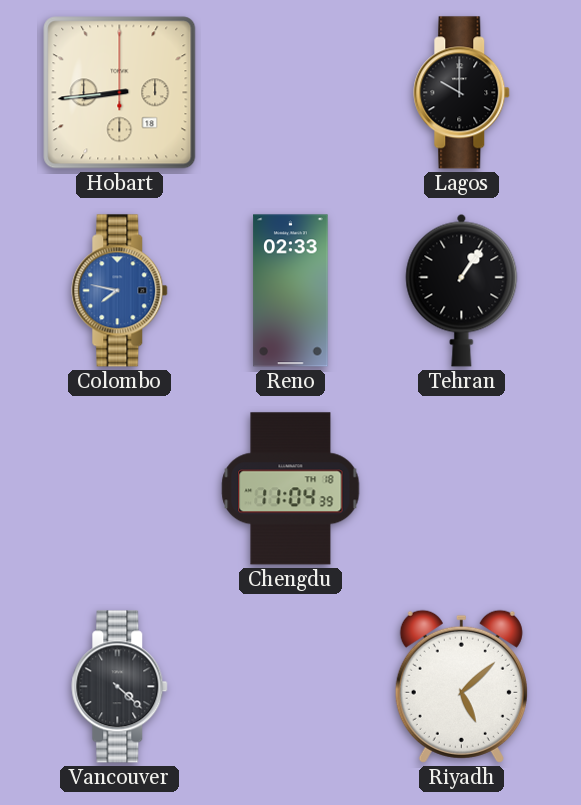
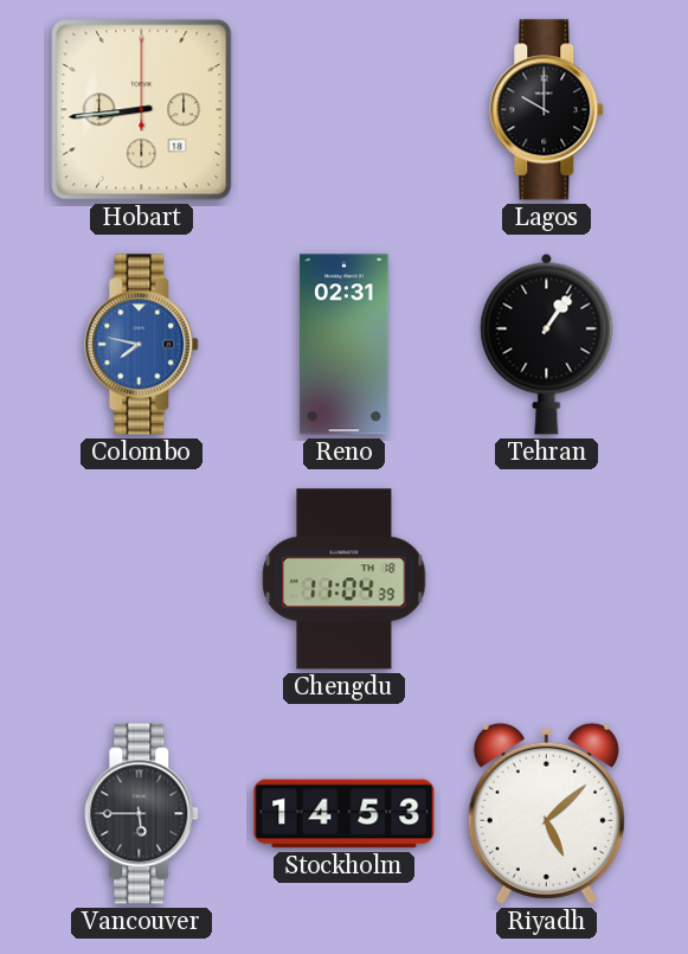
Reno: 02:33 -> 02:31
Vancouver: 4:22 -> 5:45
Stockholm: none -> 14:53
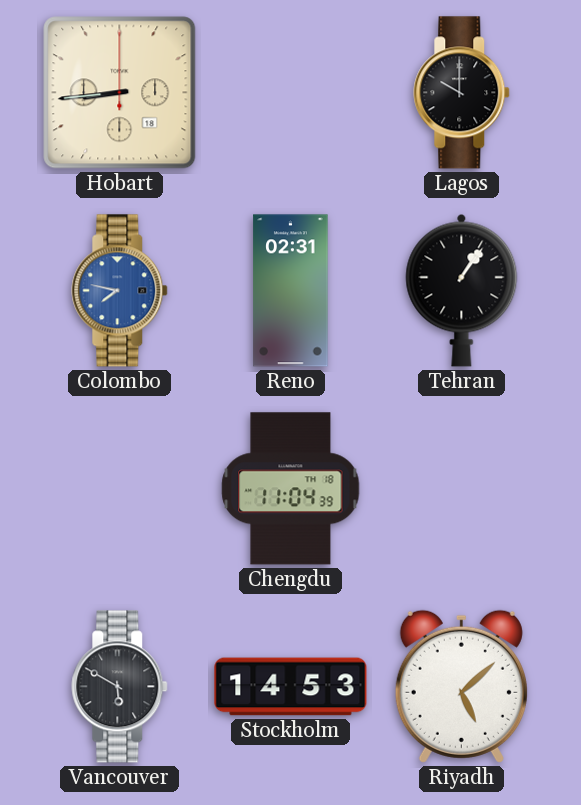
Vancouver: 5:45 -> 5:50
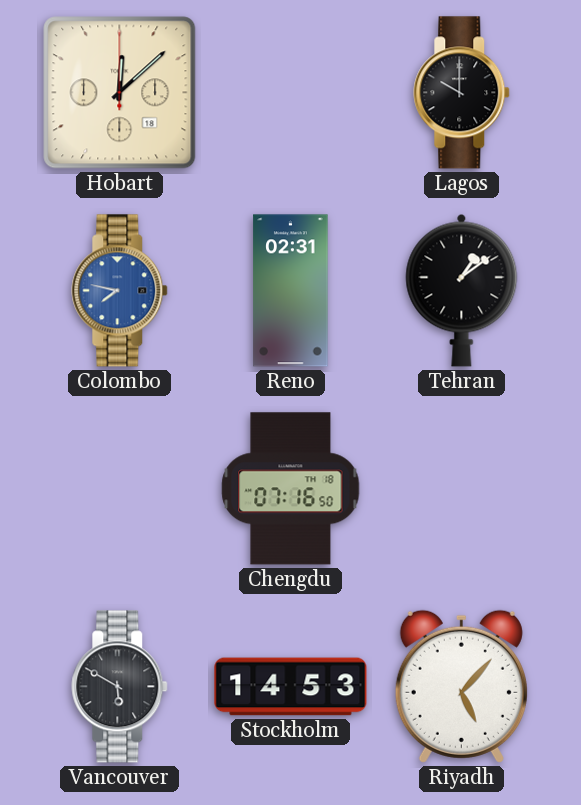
Hobart: 8:44 -> 12:08
Tehran: 1:06 -> 1:09
Chengdu: 11:04 -> 07:16
Riyadh: 5:08 -> 5:07
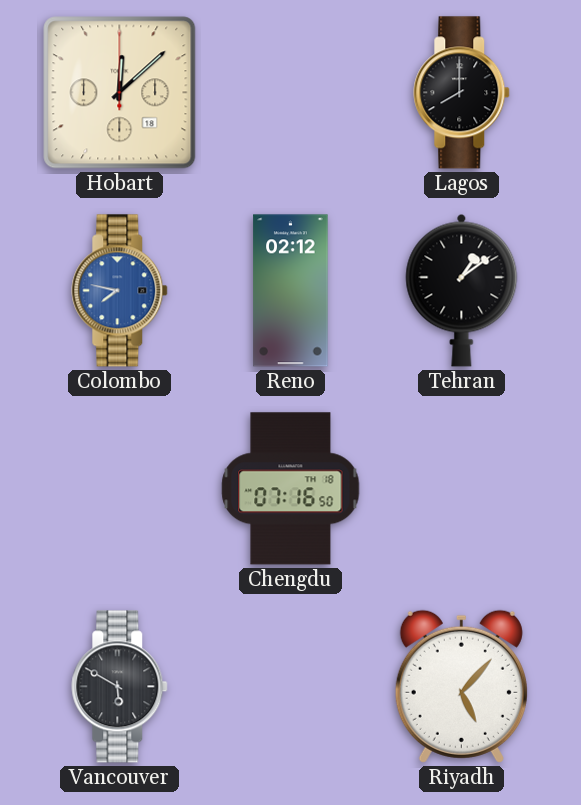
Lagos: 10:00 -> 8:00
Reno: 02:31 -> 02:12
Stockholm: 14:53 -> none
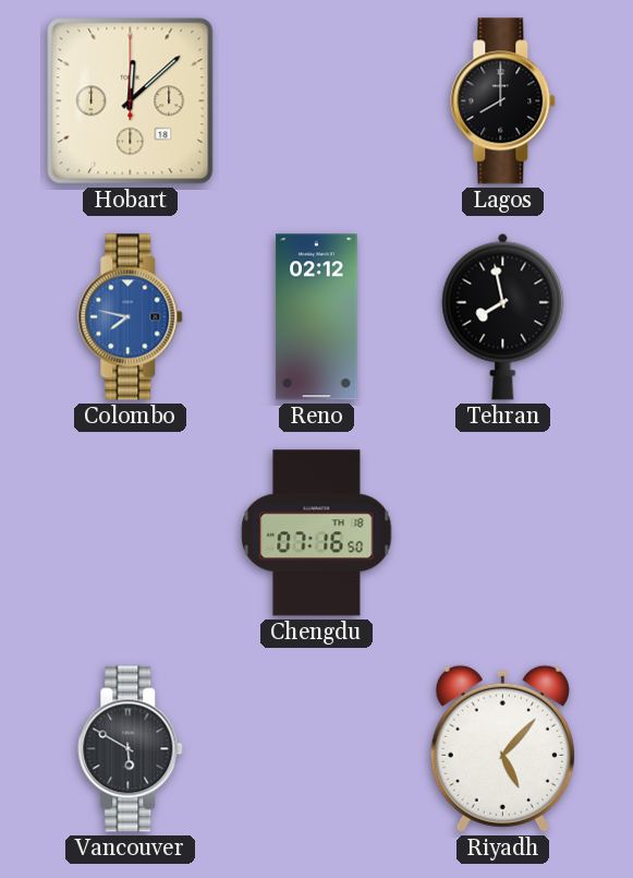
Tehran: 1:09 -> 7:58
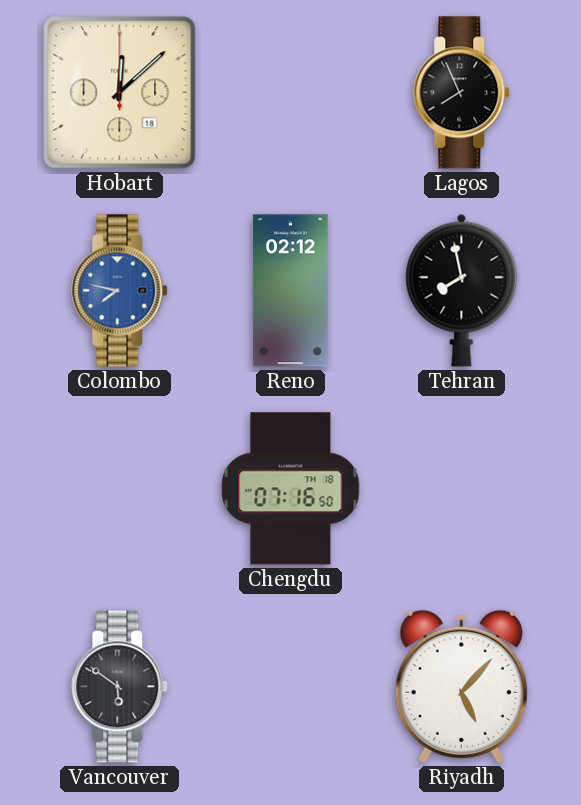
Lagos: 8:00 -> 7:56
Vancouver: 5:50 -> 5:51
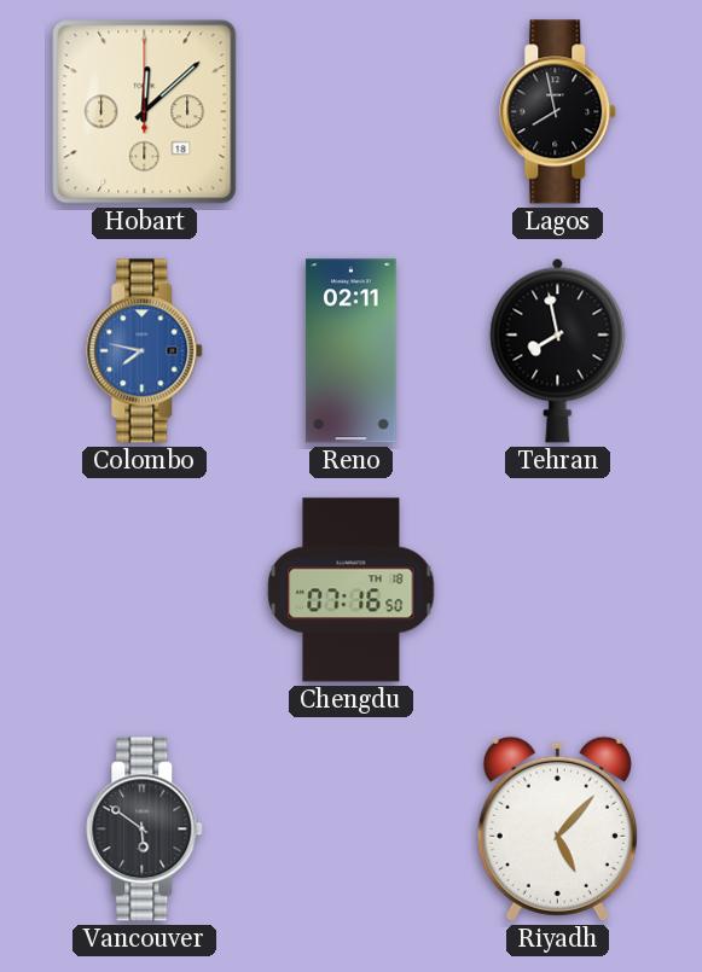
Lagos: 7:56 -> 7:58
Reno: 02:12 -> 02:11
